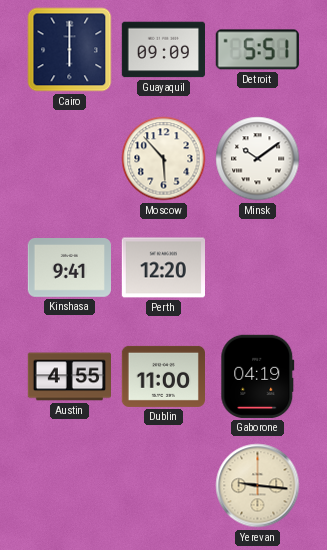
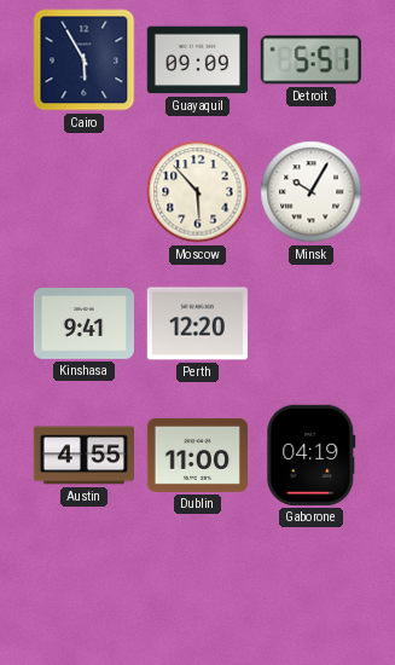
Cairo: 6:00 -> 5:55
Minsk: 10:09 -> 10:05
Yerevan: 9:16 -> none
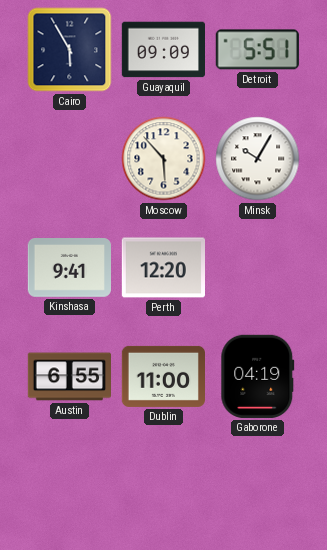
Austin: 4:55 -> 6:55
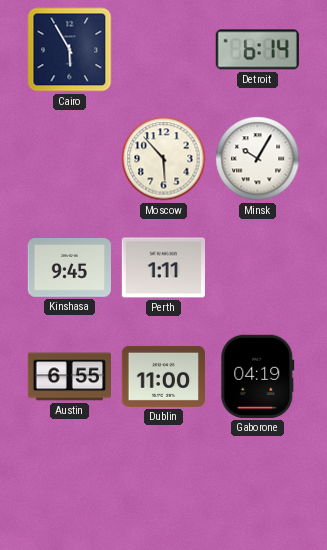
Guayaquil: 09:09 -> none
Detroit: 5:51 -> 6:14
Kinshasa: 9:41 -> 9:45
Perth: 12:20 -> 1:11
